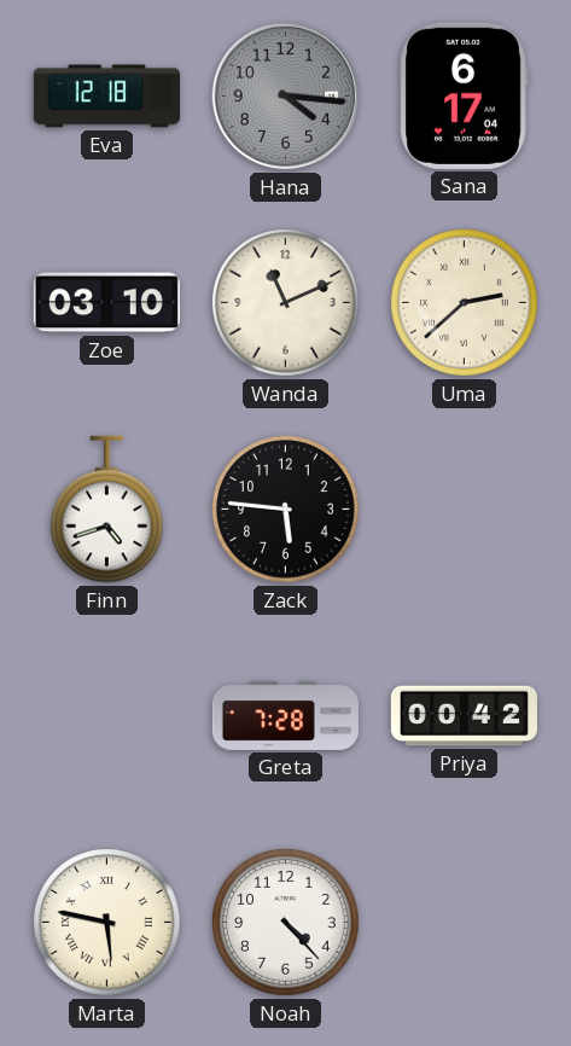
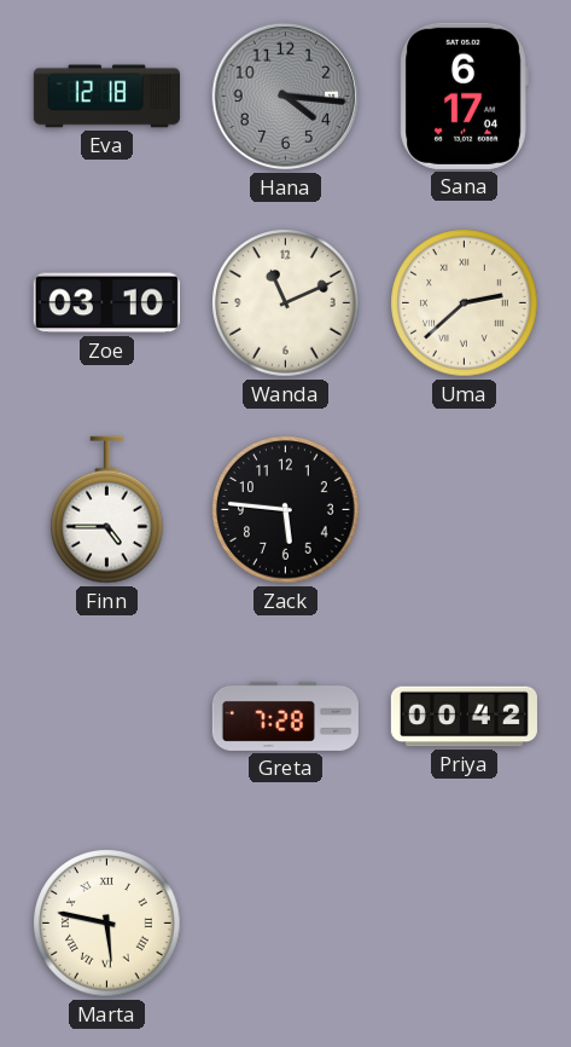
Finn: 4:42 -> 4:45
Noah: 4:23 -> none
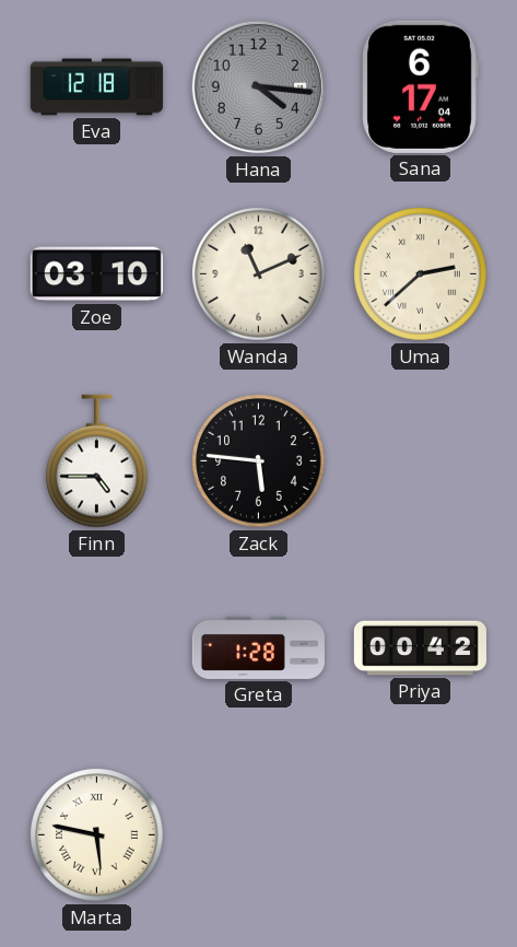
Greta: 7:28 -> 1:28
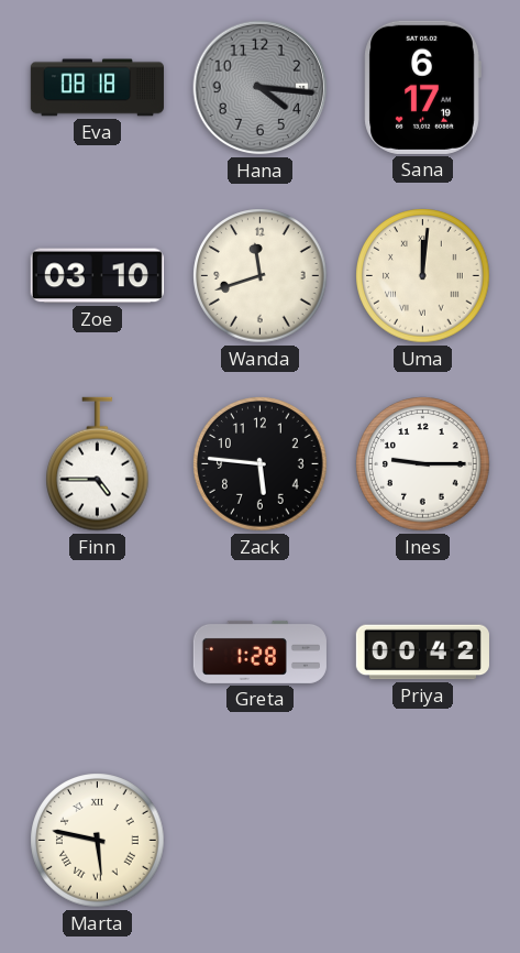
Eva: 12:18 -> 08:18
Sana: 6:17:04 -> 6:17:19
Wanda: 11:11 -> 11:42
Uma: 2:38 -> 12:01
Ines: none -> 9:15
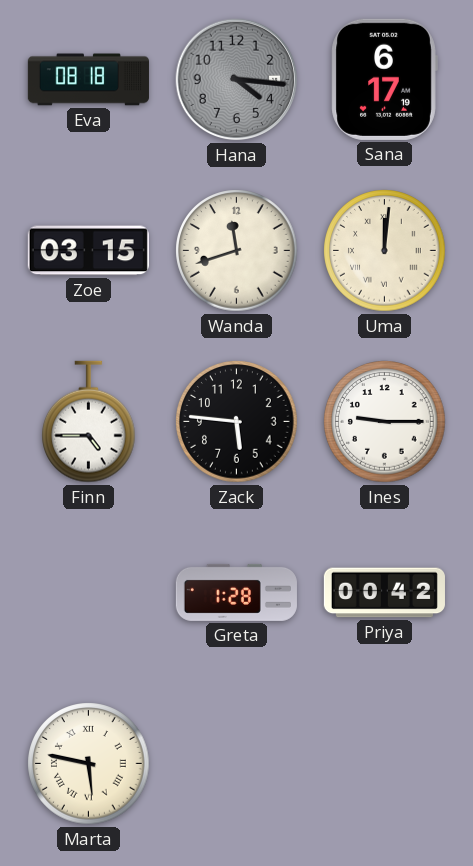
Zoe: 03:10 -> 03:15
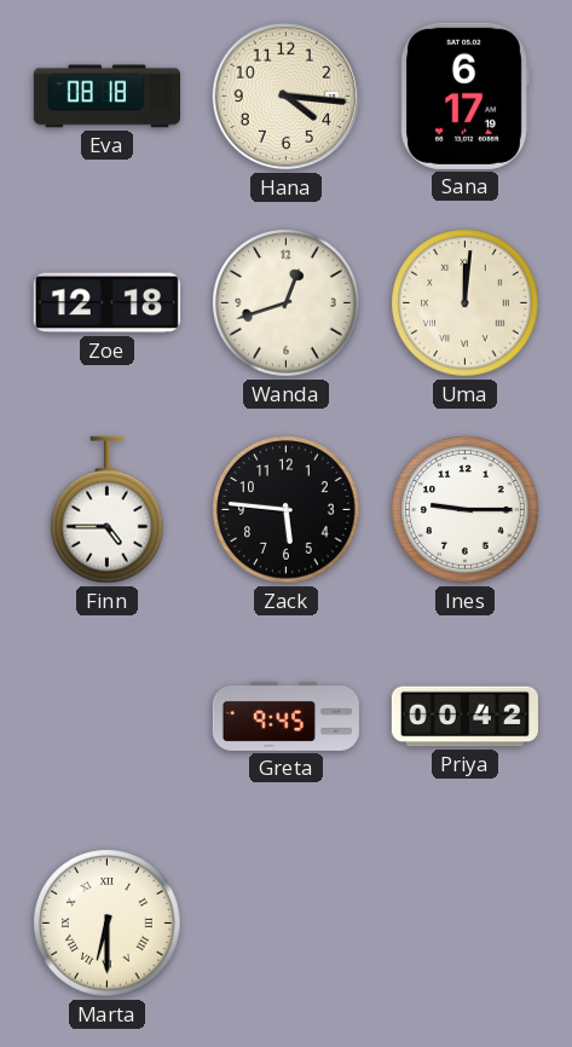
Hana dial: grey -> cream
Zoe: 03:15 -> 12:18
Wanda: 11:42 -> 12:42
Greta: 1:28 -> 9:45
Marta: 5:47 -> 6:30
